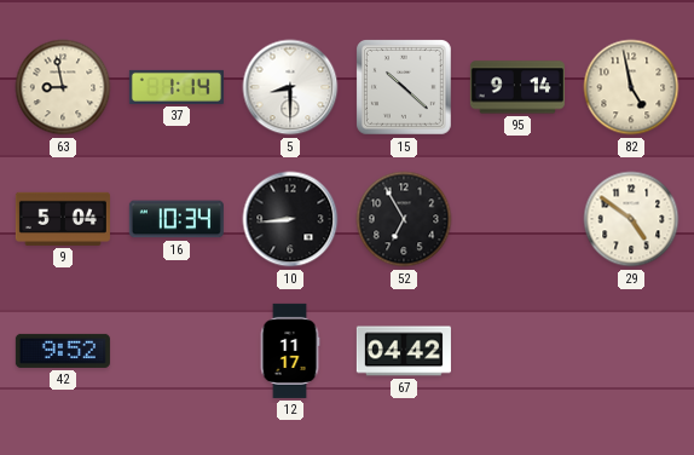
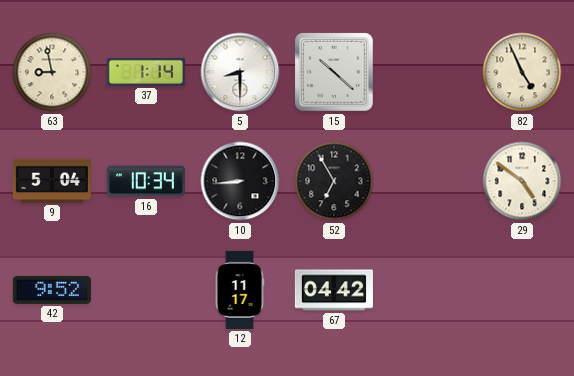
95: 9:14 -> none
82: 4:58 -> 4:56
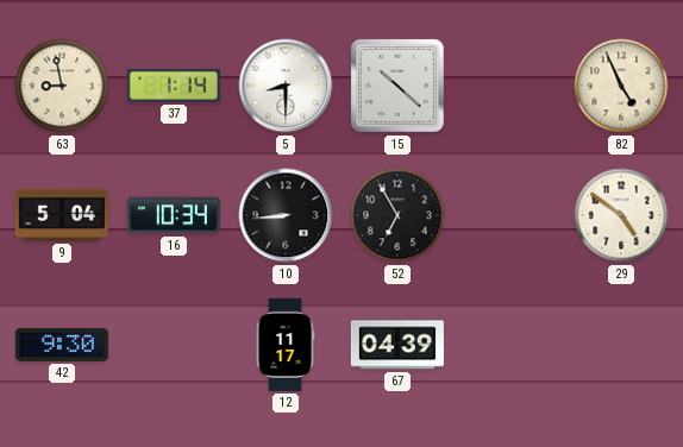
42: 9:52 -> 9:30
67: 04:42 -> 04:39
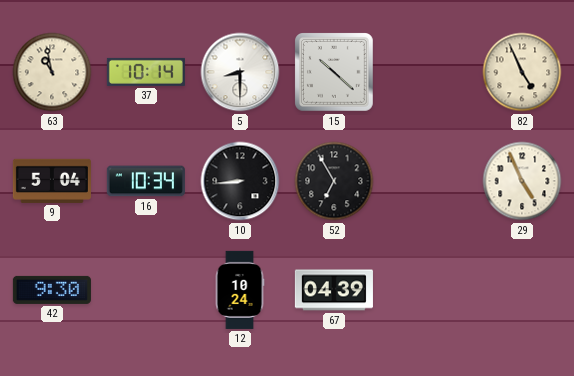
63: 8:58 -> 10:58
37: 1:14 -> 10:14
29: 4:51 -> 4:56
12: 11:17 -> 10:24
